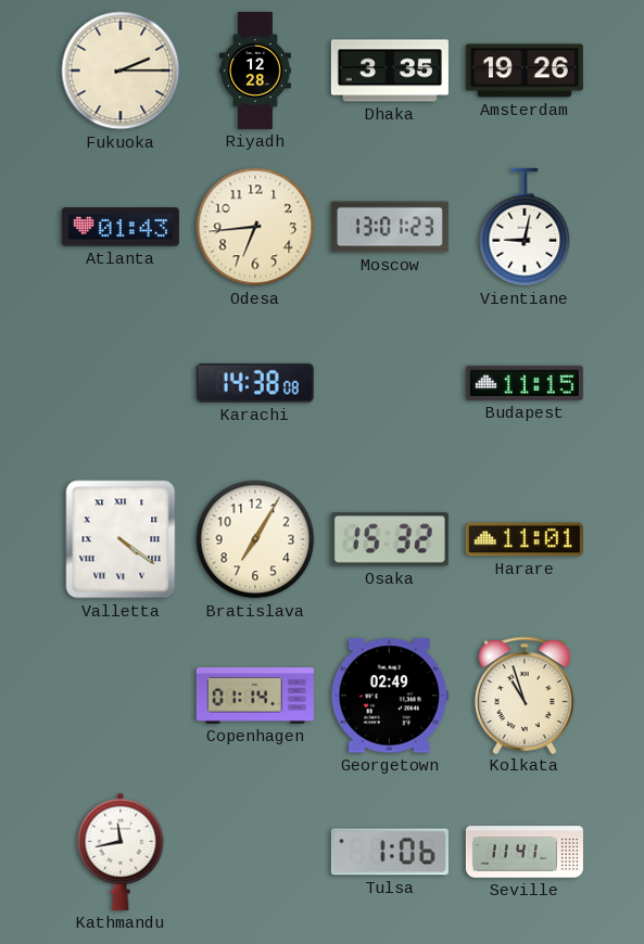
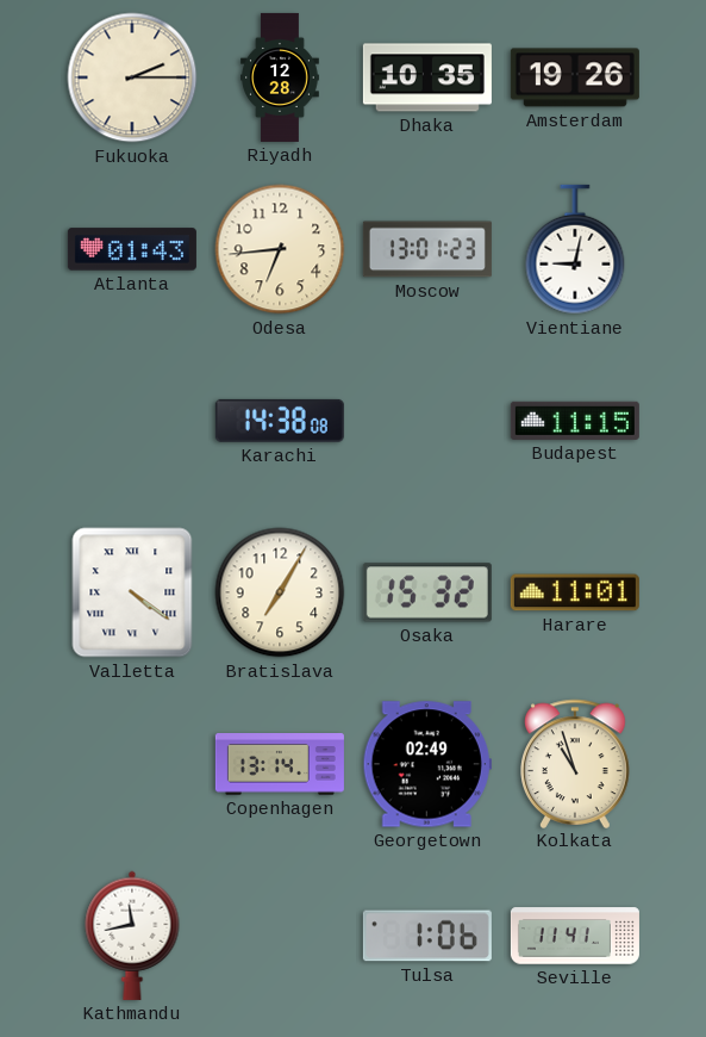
Dhaka: 3:35 -> 10:35
Copenhagen: 01:14 -> 13:14
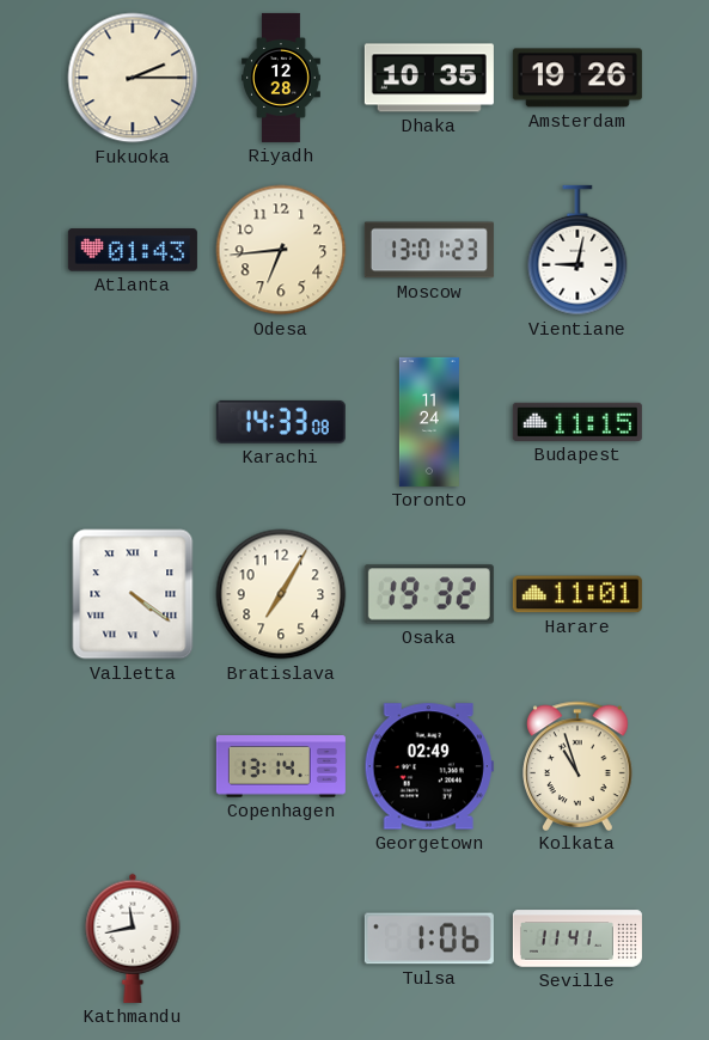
Karachi: 14:38 -> 14:33
Toronto: none -> 11:24
Osaka: 15:32 -> 19:32
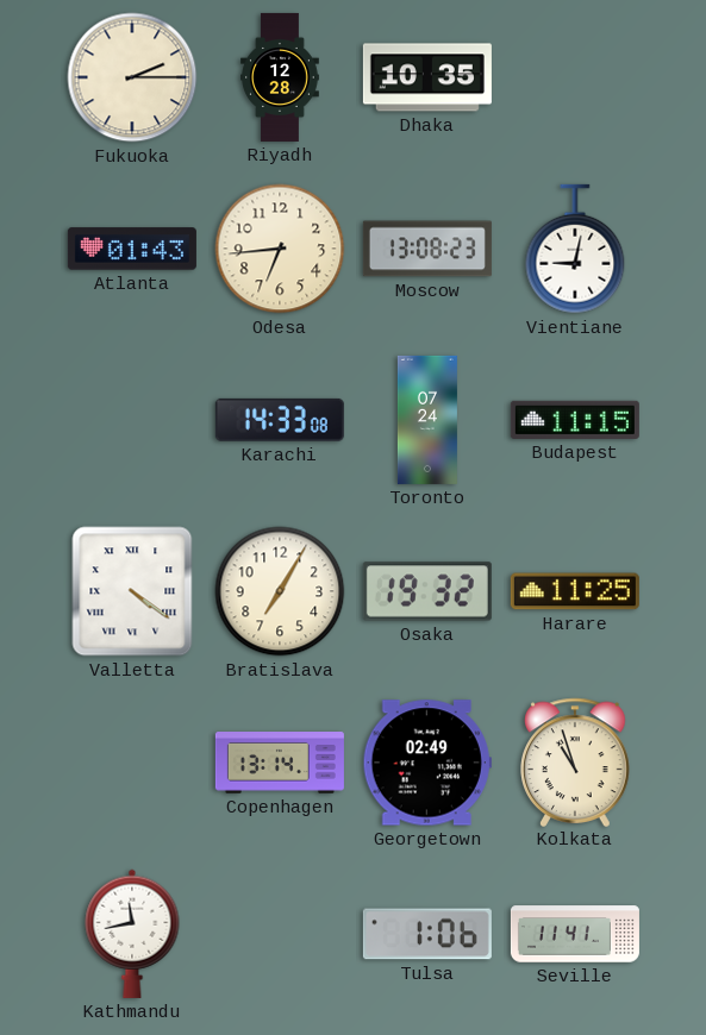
Amsterdam: 19:26 -> none
Moscow: 13:01 -> 13:08
Toronto: 11:24 -> 07:24
Harare: 11:01 -> 11:25
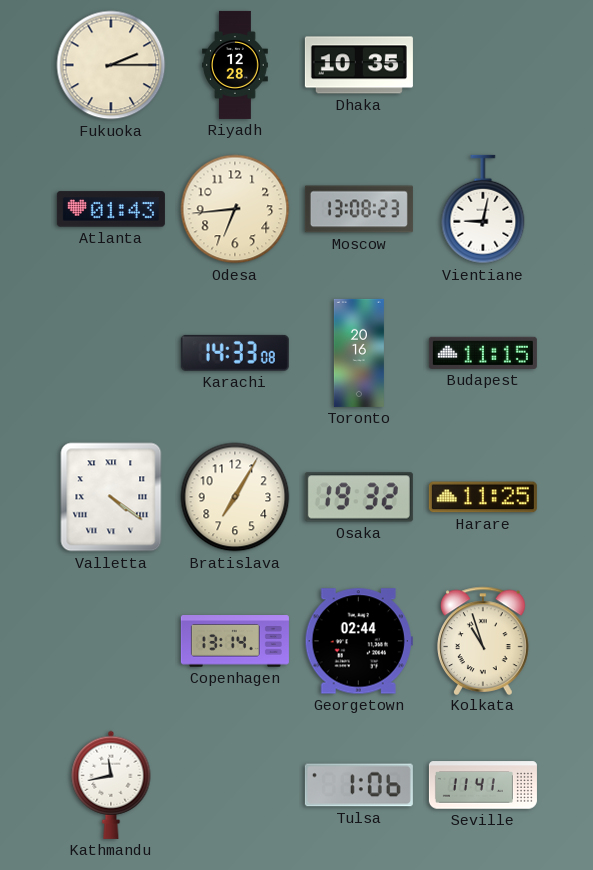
Toronto: 07:24 -> 20:16
Georgetown: 02:49 -> 02:44
